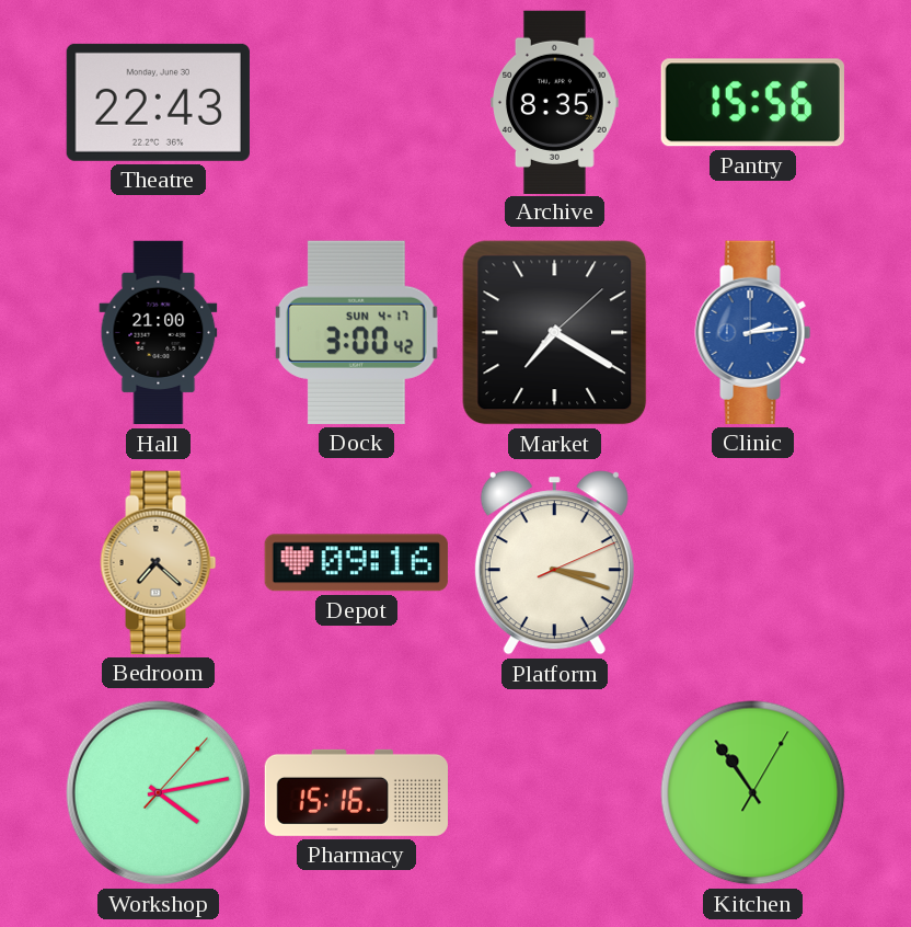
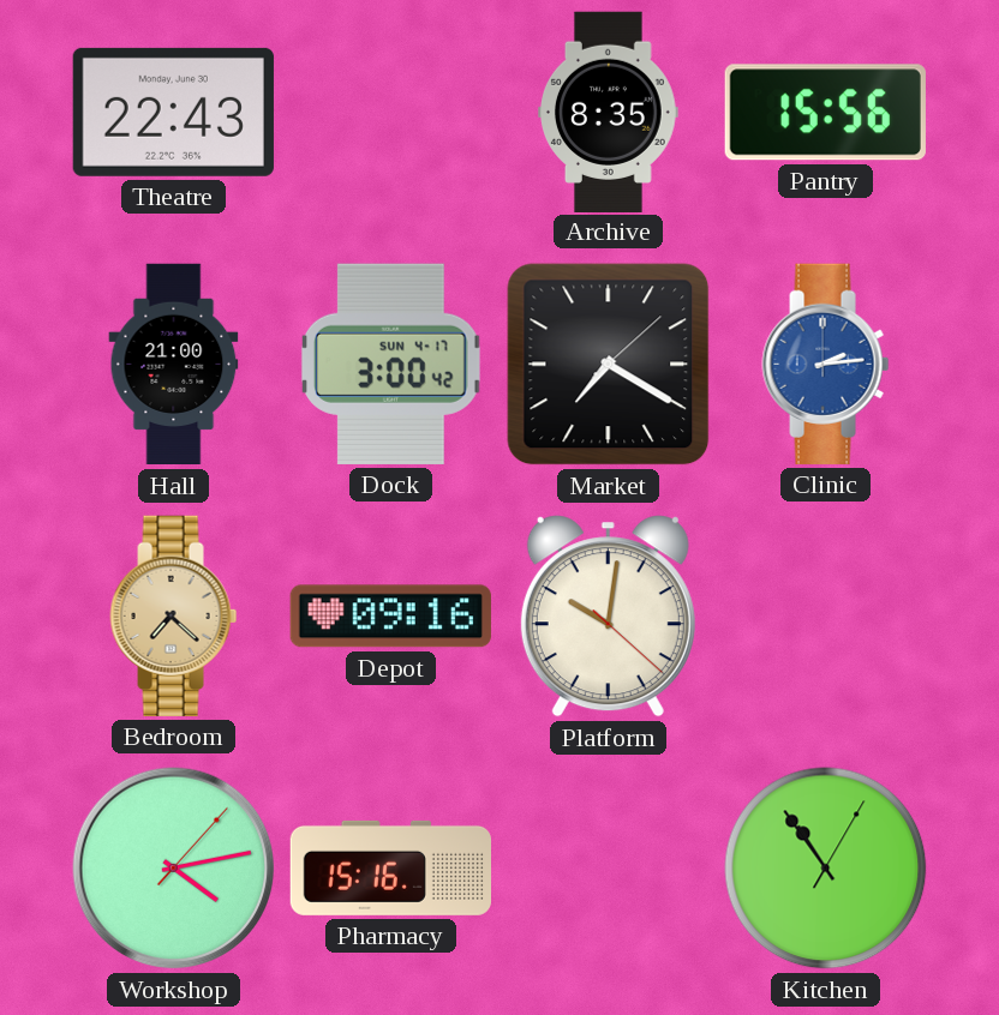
Platform: 3:18 -> 10:01
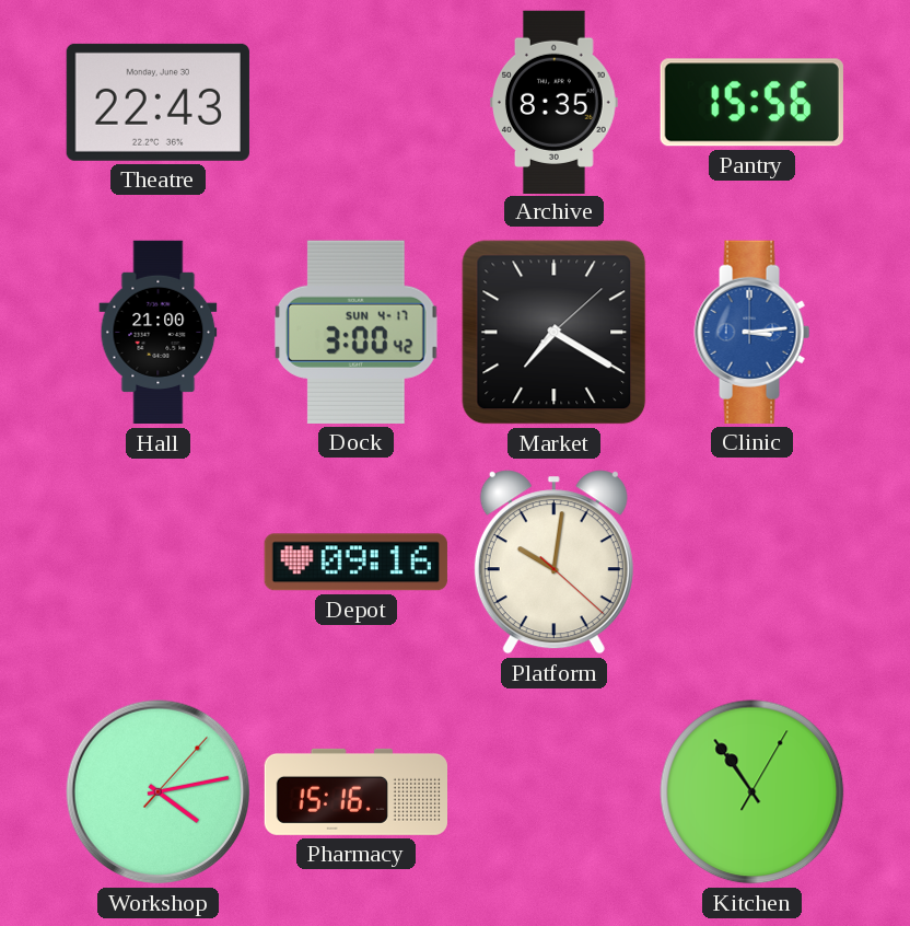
Clinic: 2:14 -> 3:14
Bedroom: 7:22 -> none
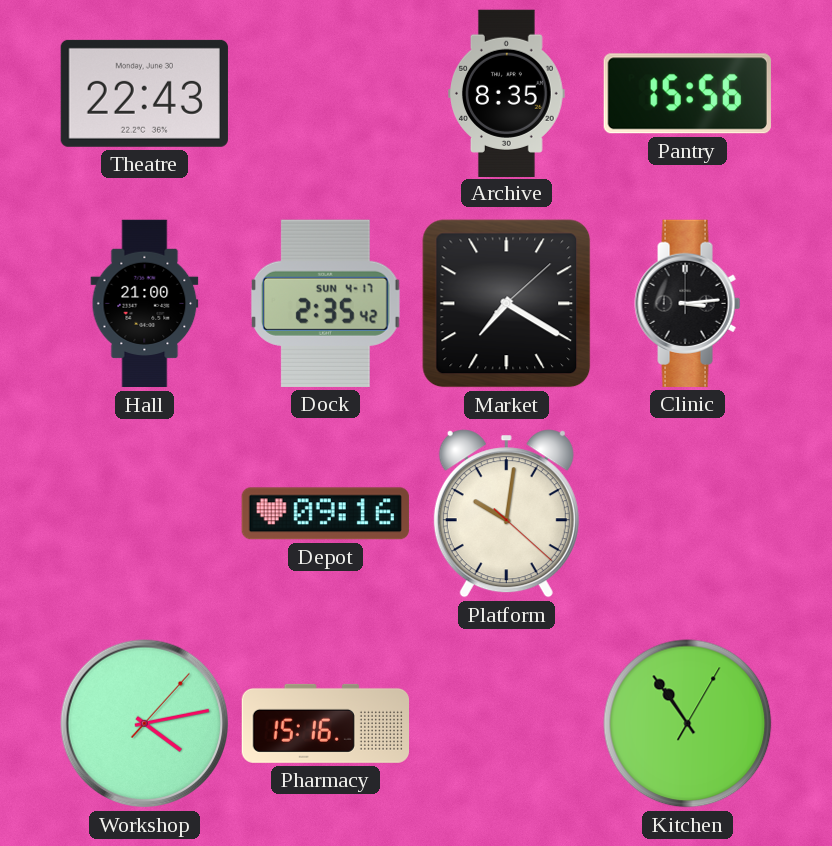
Dock: 3:00 -> 2:35
Clinic dial: blue -> black
